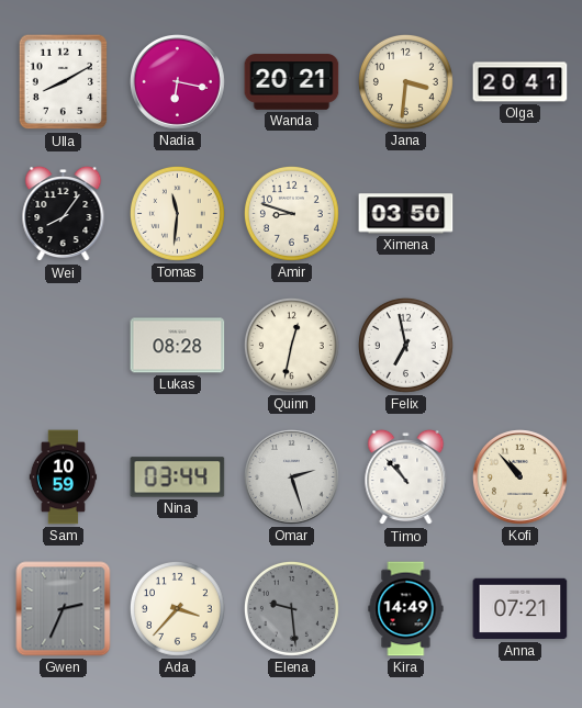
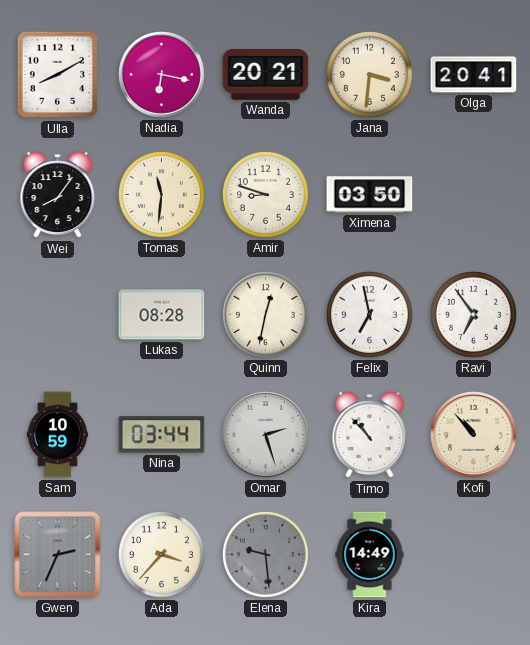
Ravi: none -> 6:54
Anna: 07:21 -> none
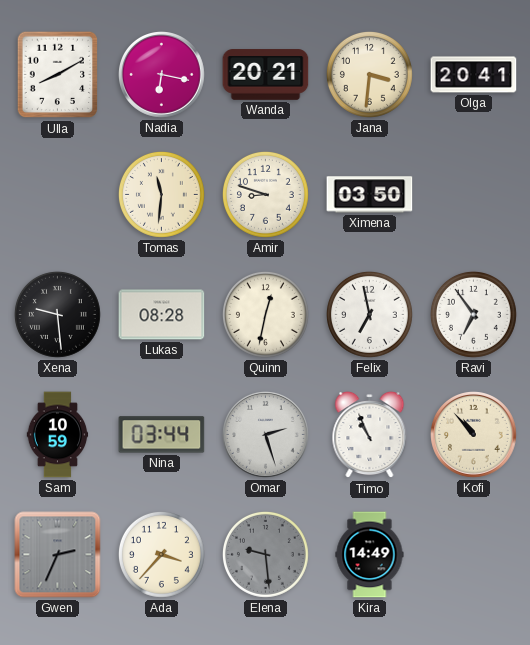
Wei: 8:06 -> none
Xena: none -> 9:29
Timo: 10:53 -> 10:56
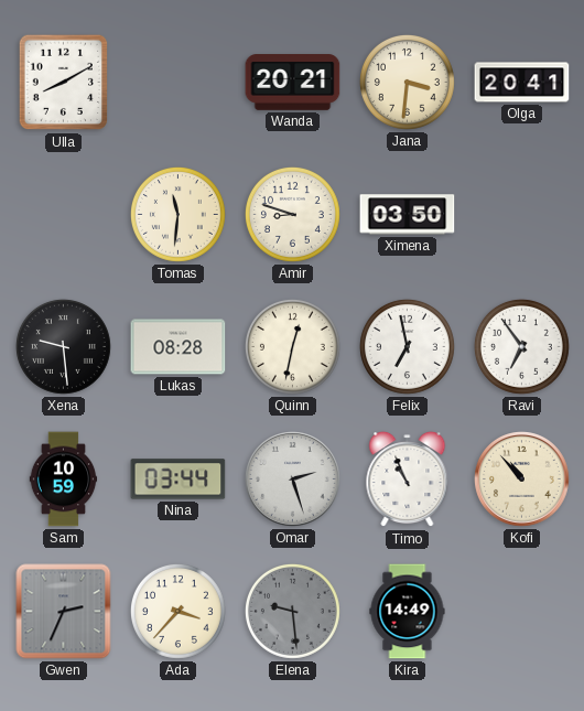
Nadia: 6:17 -> none
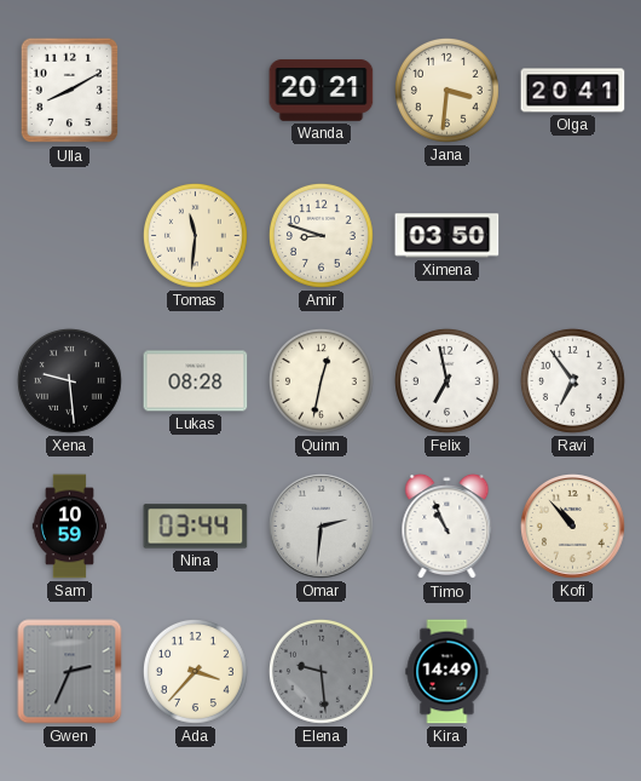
Omar: 2:27 -> 2:31
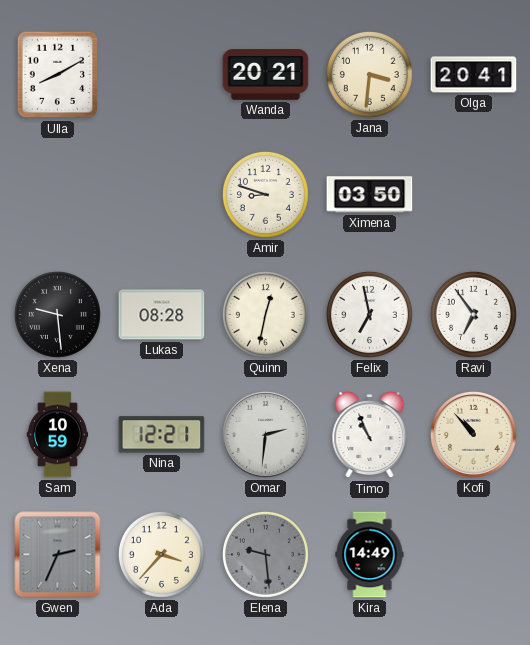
Tomas: 11:31 -> none
Nina: 03:44 -> 12:21
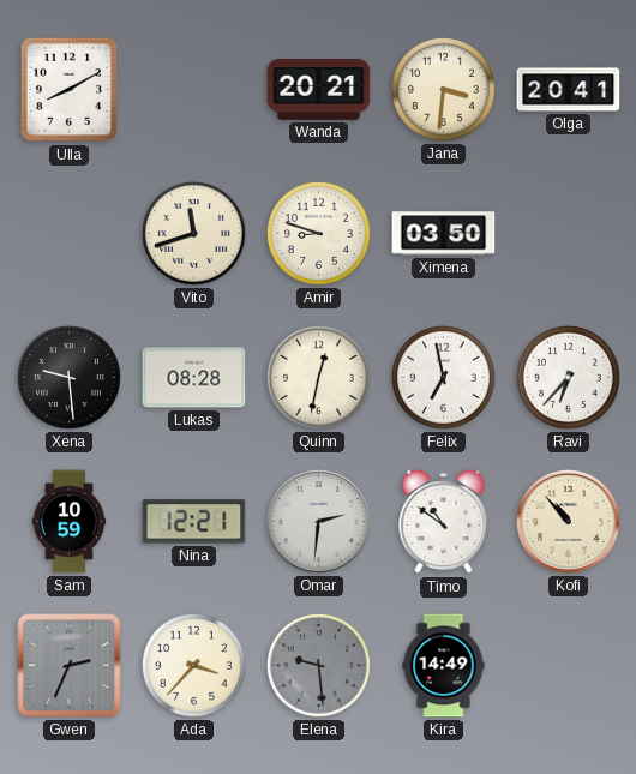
Vito: none -> 11:42
Ravi: 6:54 -> 6:37
Timo: 10:56 -> 10:51
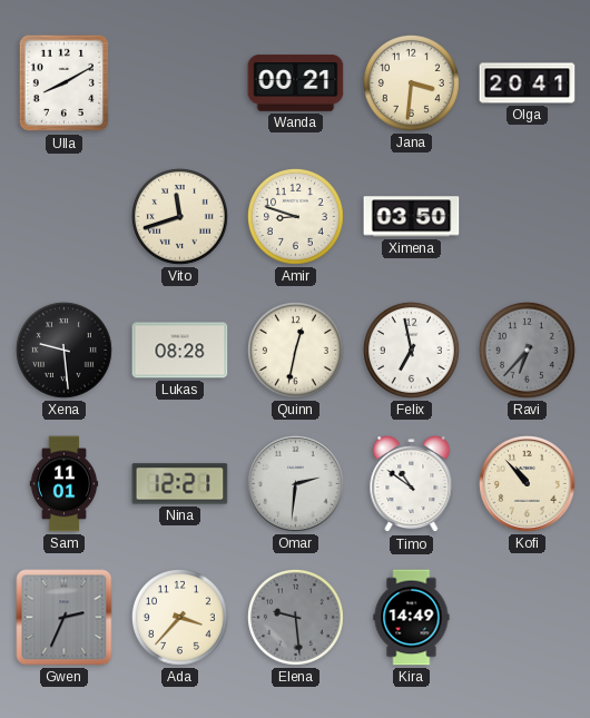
Wanda: 20:21 -> 00:21
Ravi dial: white -> grey
Sam: 10:59 -> 11:01
